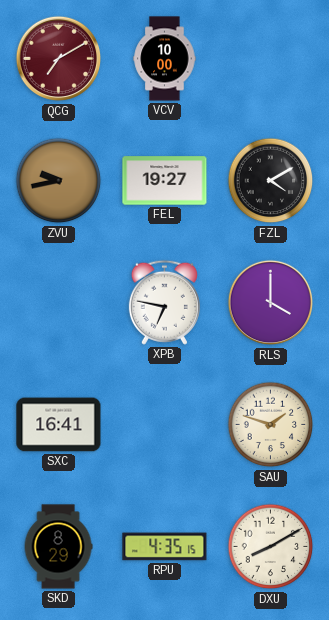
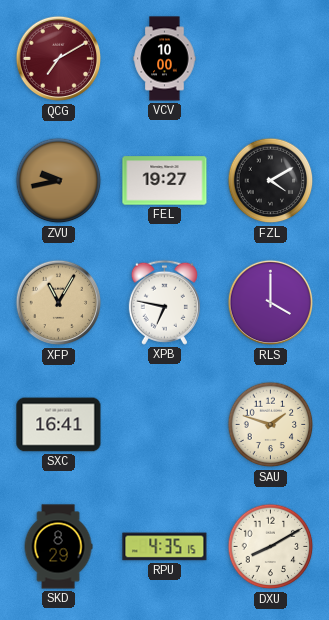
XFP: none -> 11:05
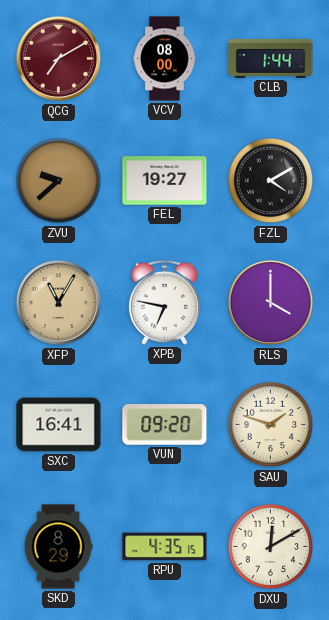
VCV: 10:00 -> 08:00
CLB: none -> 1:44
ZVU: 9:43 -> 9:38
VUN: none -> 09:20
DXU: 8:10 -> 12:10
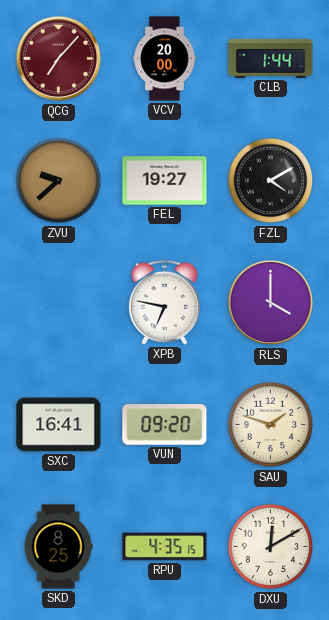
QCG: 7:10 -> 7:07
VCV: 08:00 -> 20:00
XFP: 11:05 -> none
SKD: 8:29 -> 8:25
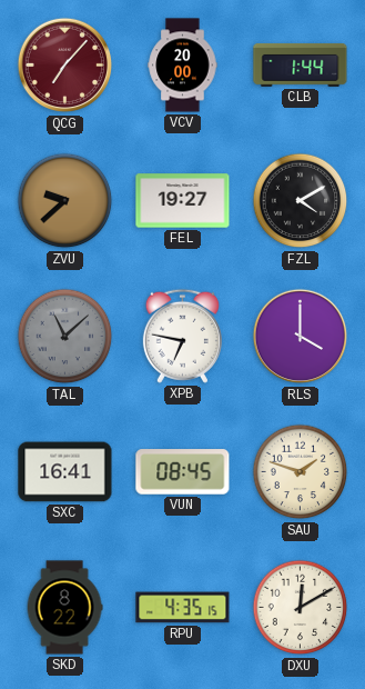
TAL: none -> 11:08
VUN: 09:20 -> 08:45
SKD: 8:25 -> 8:22
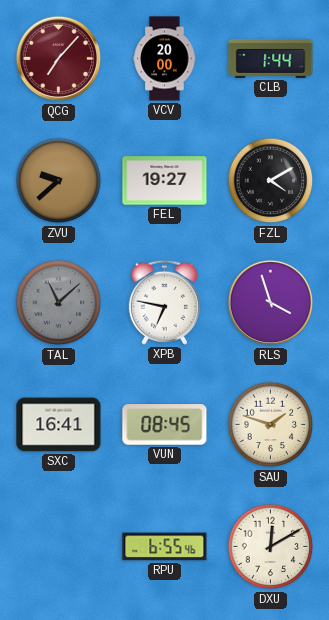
RLS: 4:00 -> 3:57
SKD: 8:22 -> none
RPU: 4:35 -> 6:55
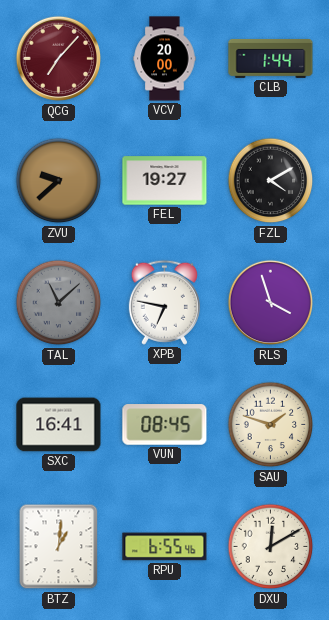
BTZ: none -> 1:01
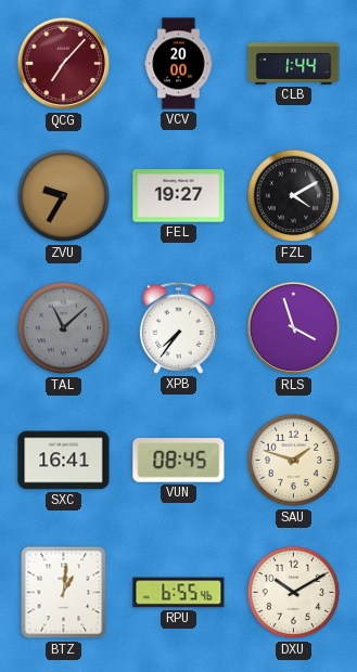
ZVU: 9:38 -> 9:35
XPB: 6:47 -> 7:36
DXU: 12:10 -> 10:10
